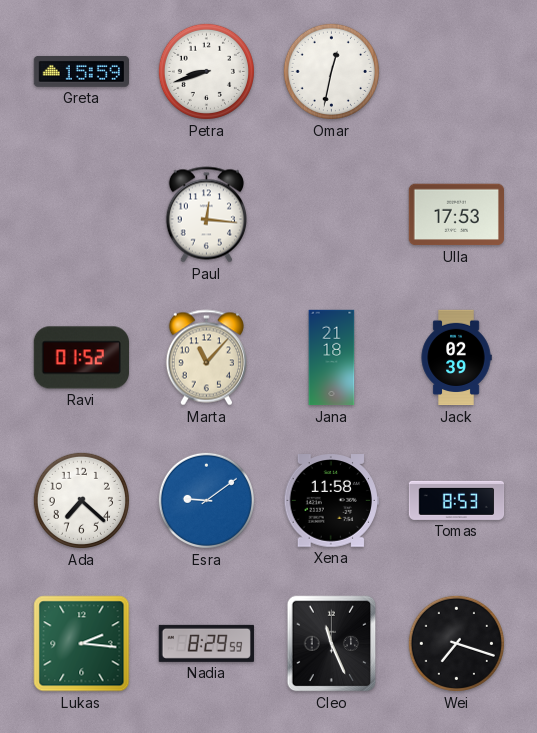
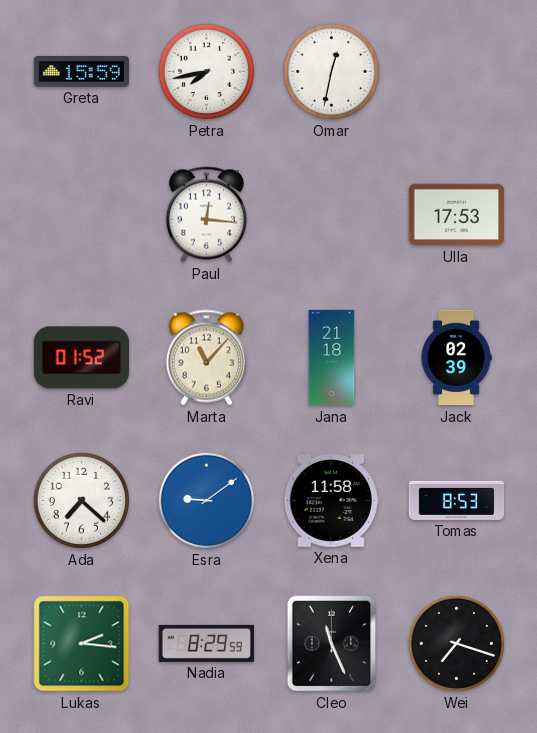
Petra: 8:42 -> 7:43
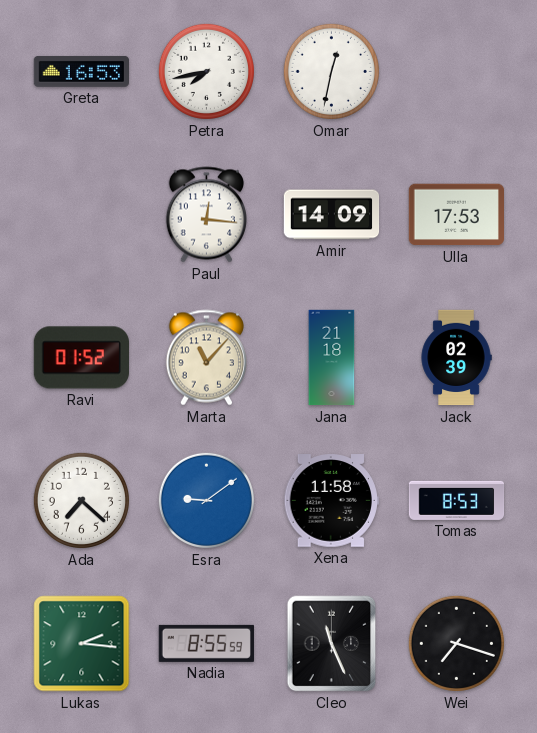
Greta: 15:59 -> 16:53
Amir: none -> 14:09
Nadia: 8:29 -> 8:55
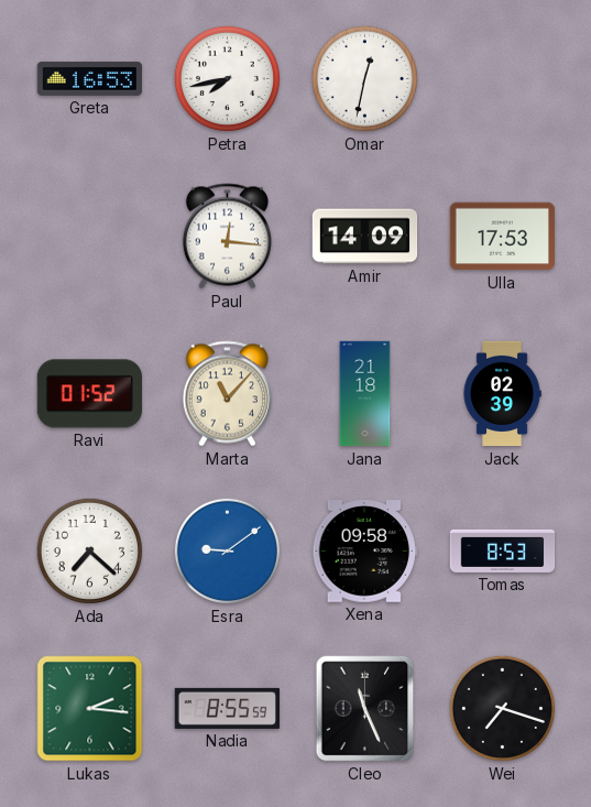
Xena: 11:58 -> 09:58
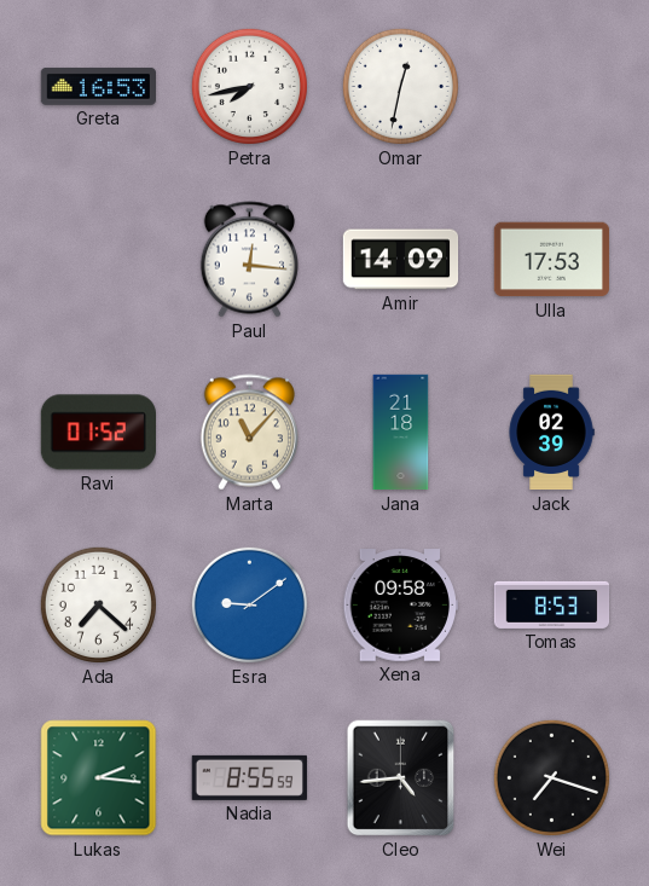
Cleo: 11:26 -> 4:44
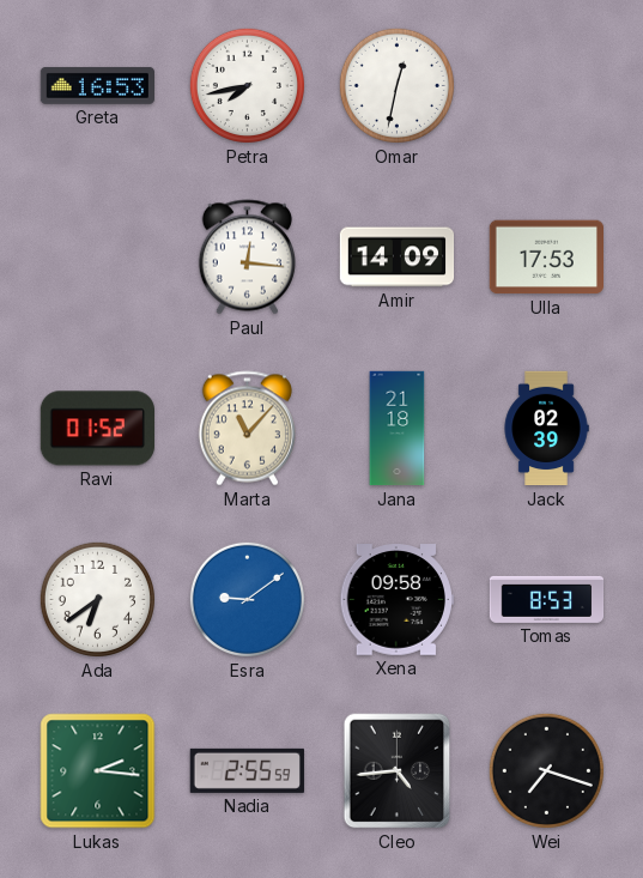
Ada: 7:22 -> 6:39
Nadia: 8:55 -> 2:55
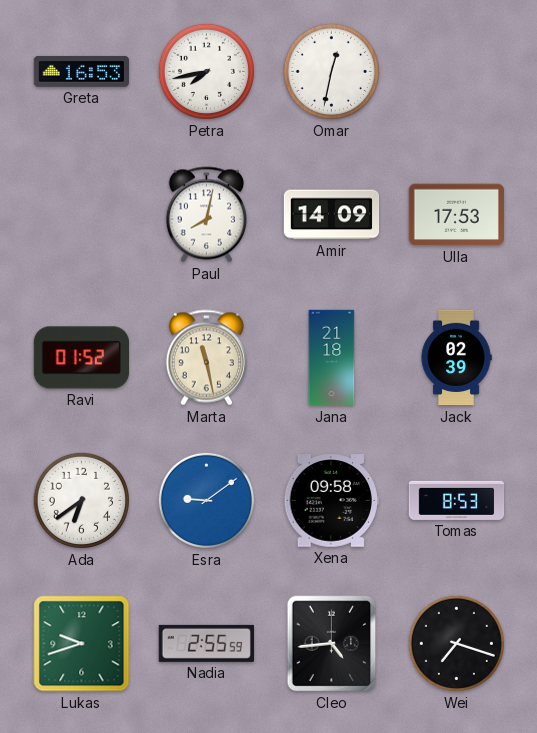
Paul: 12:16 -> 8:02
Marta: 11:07 -> 11:28
Lukas: 2:16 -> 9:42
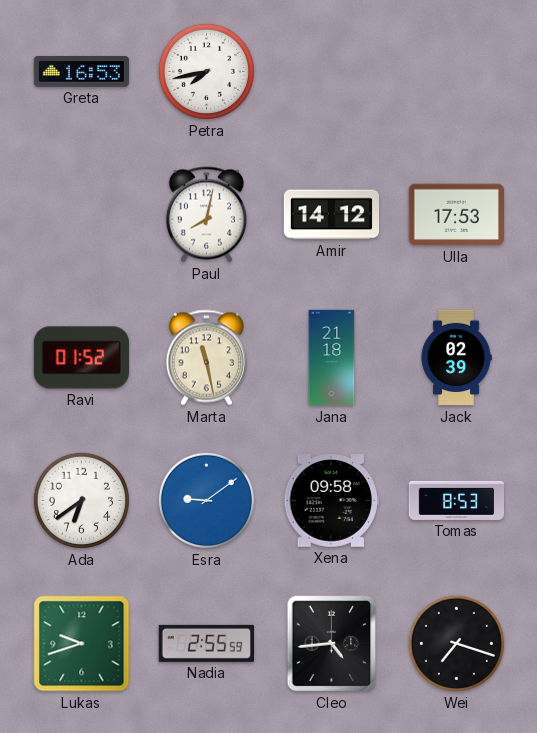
Omar: 12:32 -> none
Amir: 14:09 -> 14:12
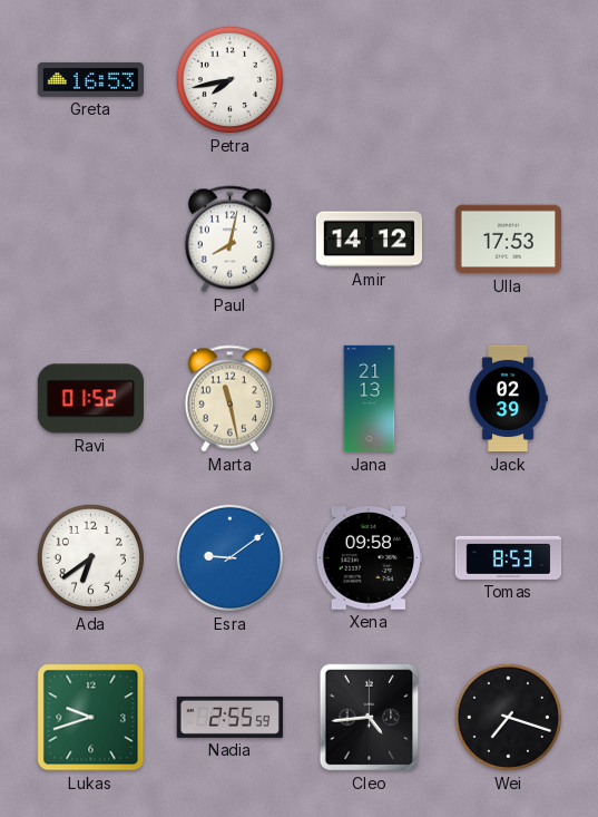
Jana: 21:18 -> 21:13
